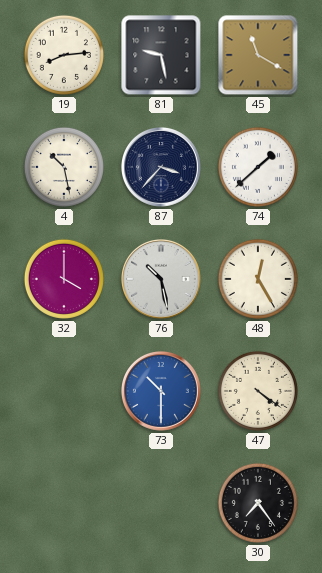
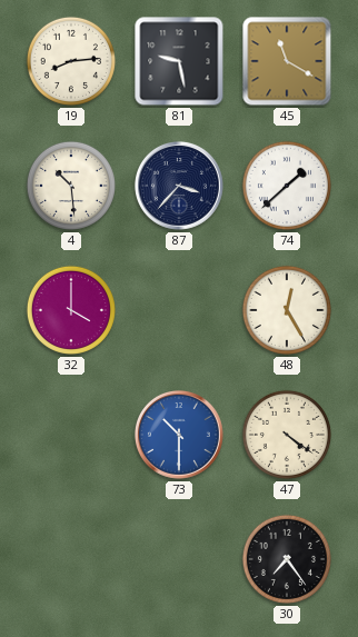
4: 10:28 -> 10:29
76: 10:28 -> none
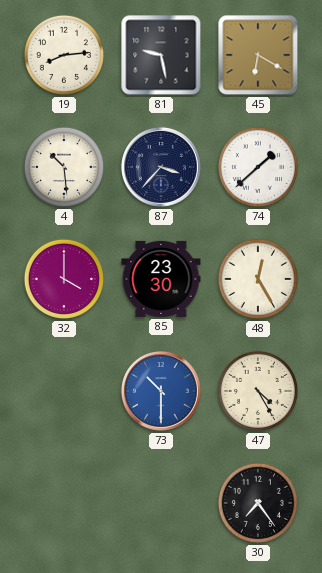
45: 11:20 -> 6:20
85: none -> 23:30
47: 4:21 -> 4:25
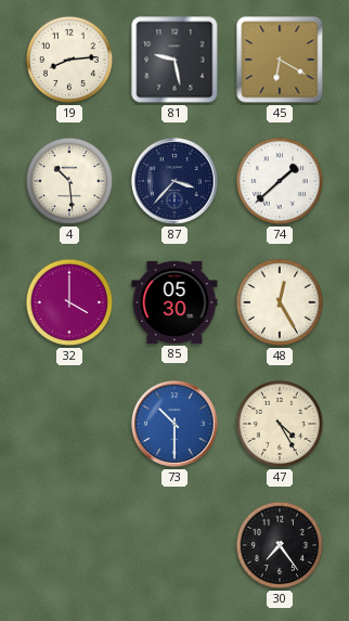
85: 23:30 -> 05:30
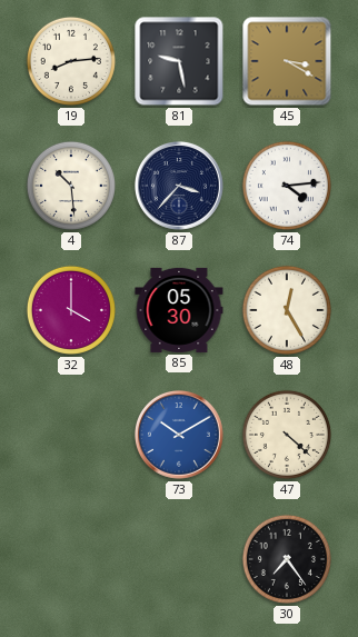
45: 6:20 -> 3:20
74: 1:38 -> 4:14
73: 10:30 -> 10:10
47: 4:25 -> 4:22
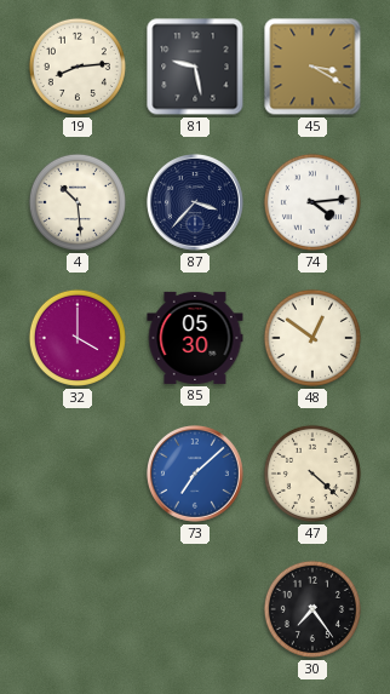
48: 12:25 -> 12:51
73: 10:10 -> 7:08
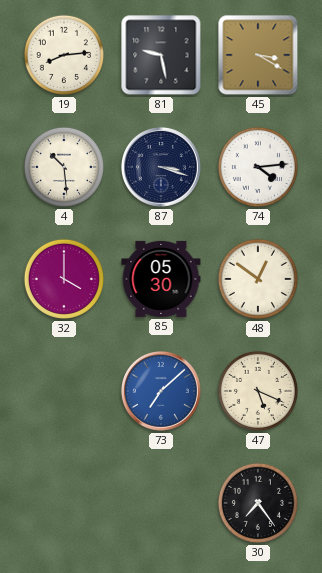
87: 3:37 -> 3:18
47: 4:22 -> 5:19
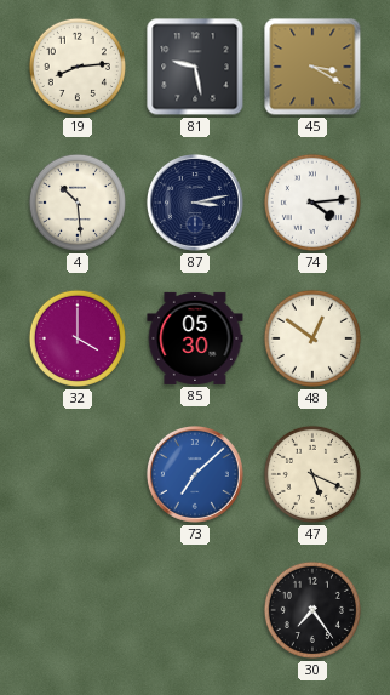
87: 3:18 -> 3:13
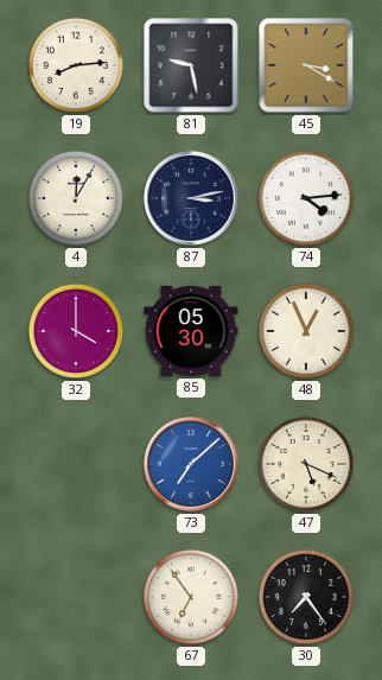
4: 10:29 -> 12:05
48: 12:51 -> 12:56
67: none -> 6:54
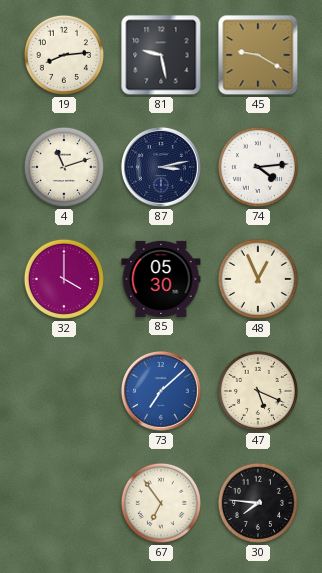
45: 3:20 -> 9:20
4: 12:05 -> 11:12
30: 7:24 -> 7:46
